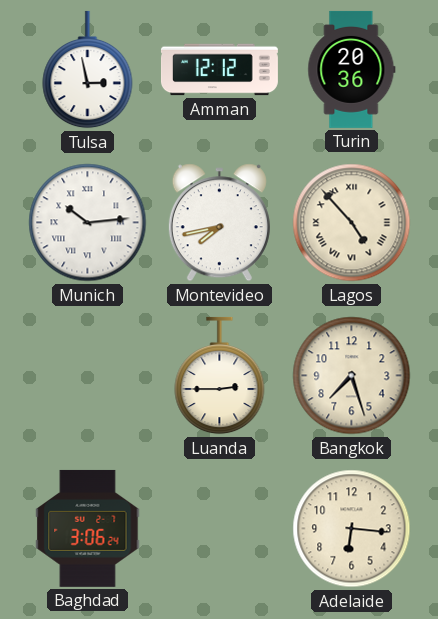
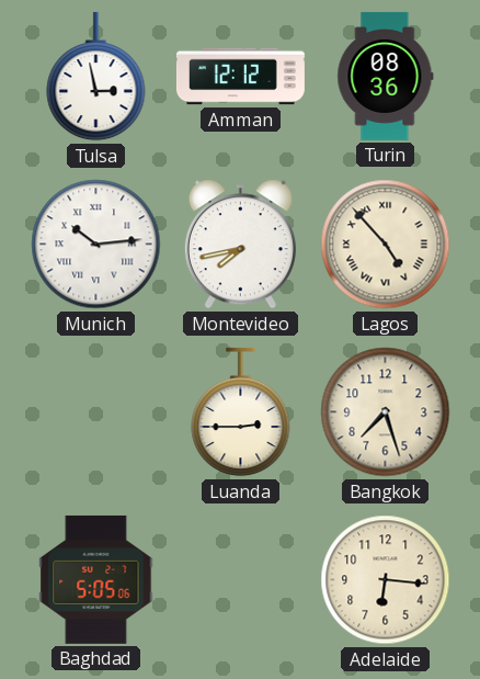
Turin: 20:36 -> 08:36
Baghdad: 3:06 -> 5:05
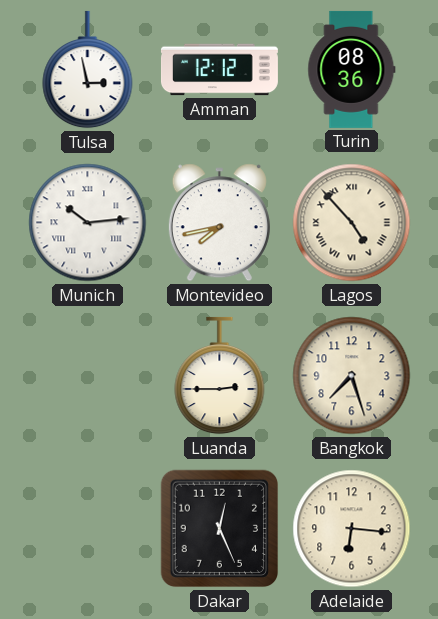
Baghdad: 5:05 -> none
Dakar: none -> 12:26
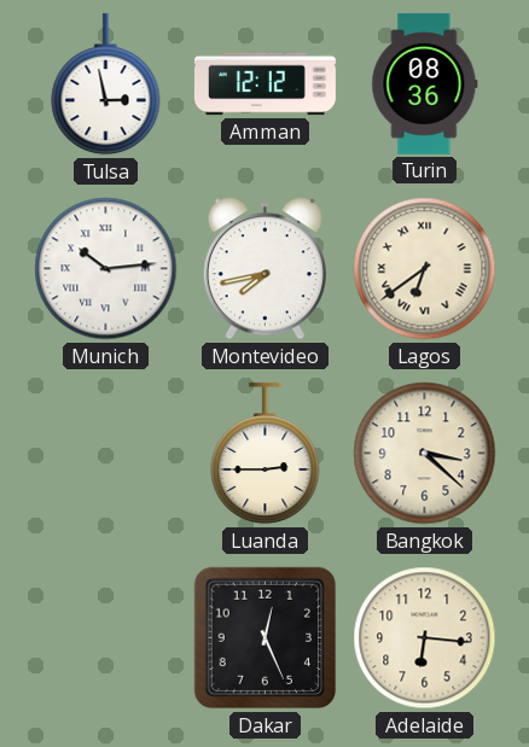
Lagos: 4:53 -> 6:39
Bangkok: 7:27 -> 3:22
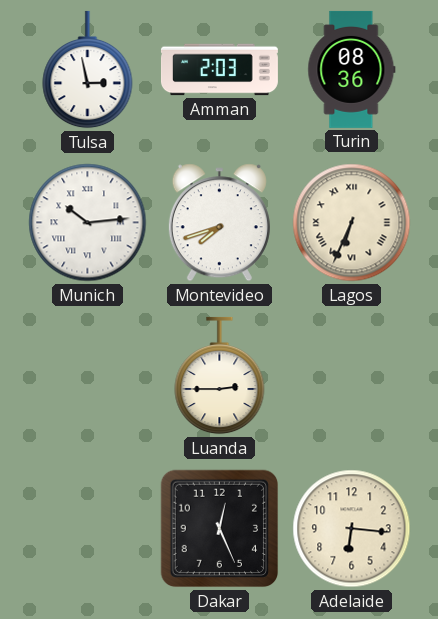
Amman: 12:12 -> 2:03
Montevideo: 7:43 -> 7:42
Lagos: 6:39 -> 6:34
Bangkok: 3:22 -> none
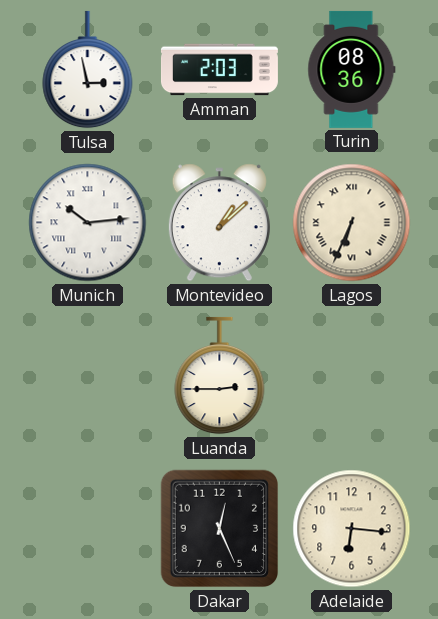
Montevideo: 7:42 -> 1:08
